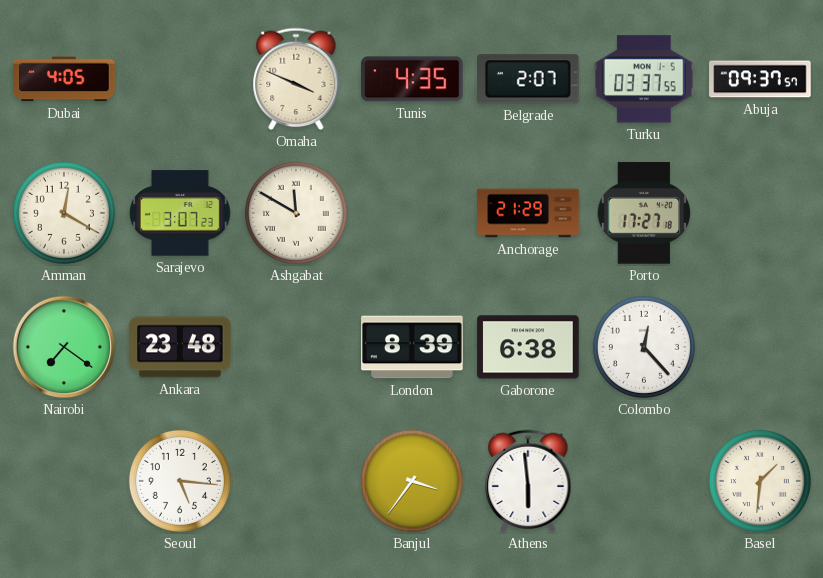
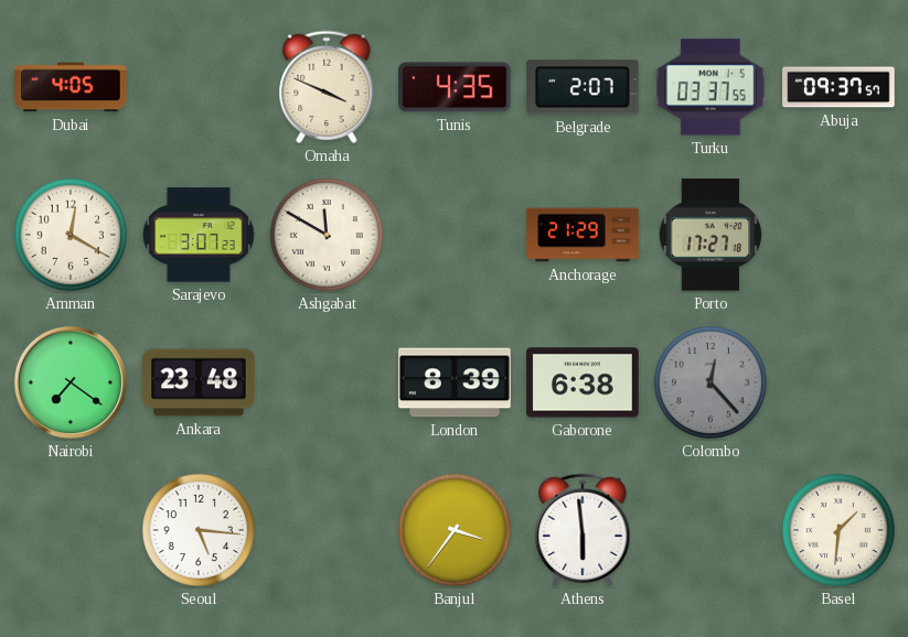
Colombo dial: white -> grey
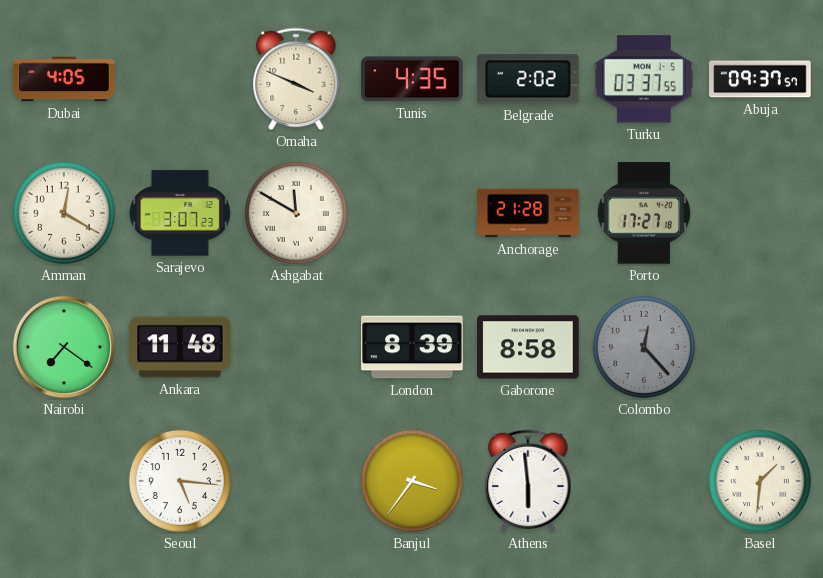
Belgrade: 2:07 -> 2:02
Anchorage: 21:29 -> 21:28
Ankara: 23:48 -> 11:48
Gaborone: 6:38 -> 8:58
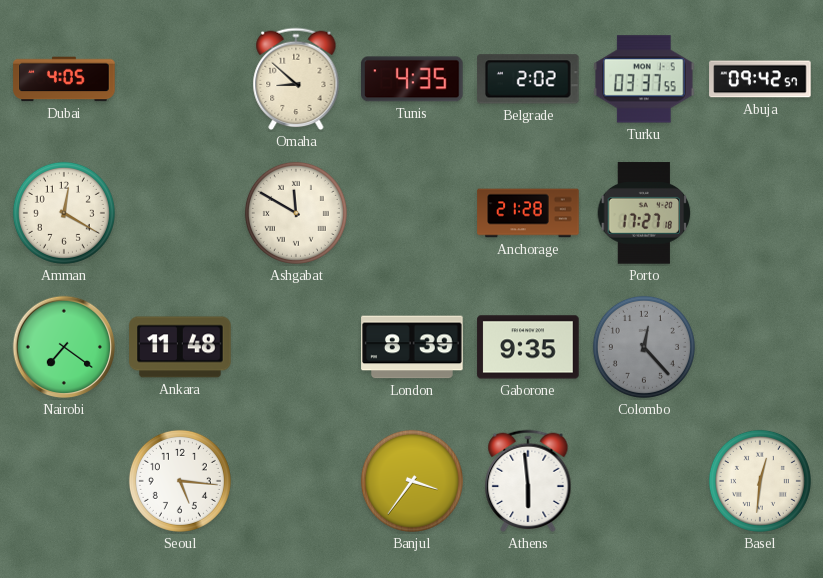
Omaha: 3:49 -> 8:52
Abuja: 09:37 -> 09:42
Sarajevo: 3:07 -> none
Gaborone: 8:58 -> 9:35
Basel: 1:31 -> 12:31
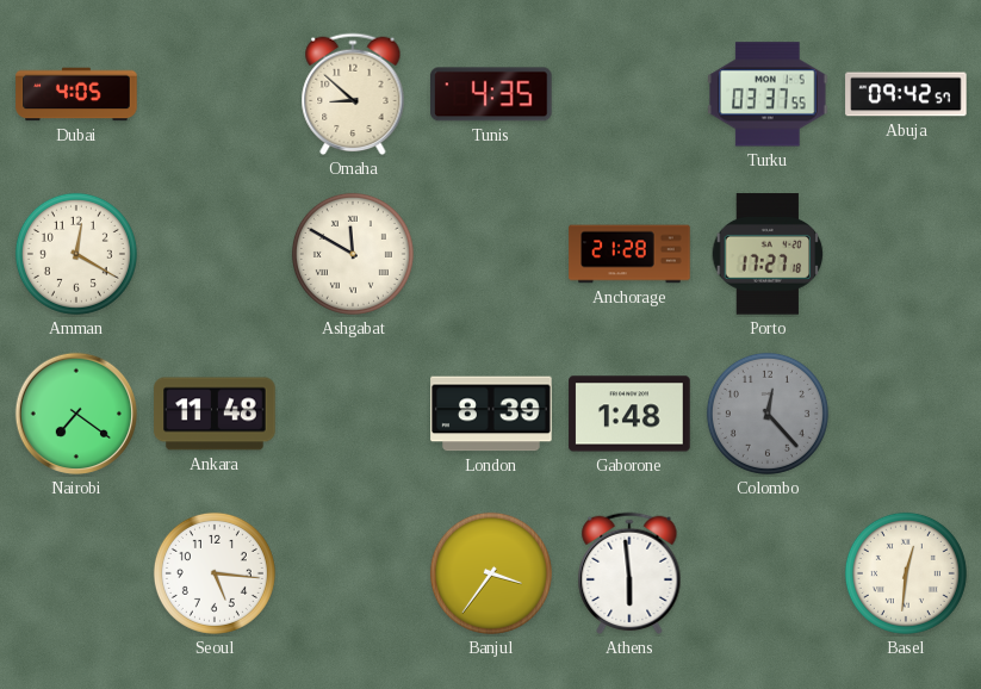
Belgrade: 2:02 -> none
Gaborone: 9:35 -> 1:48
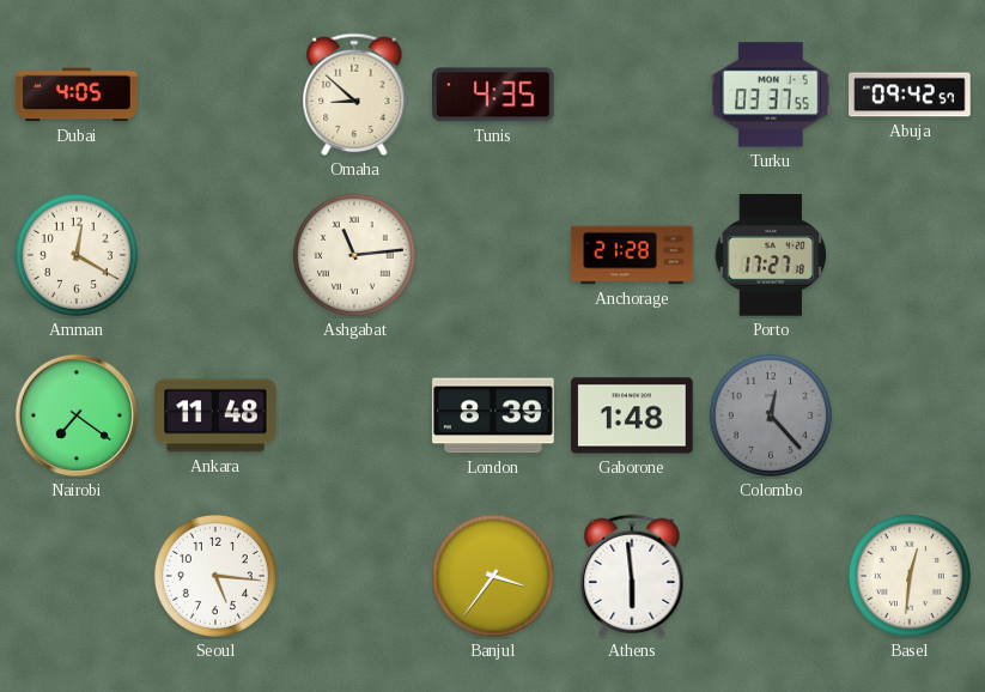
Ashgabat: 11:50 -> 11:14
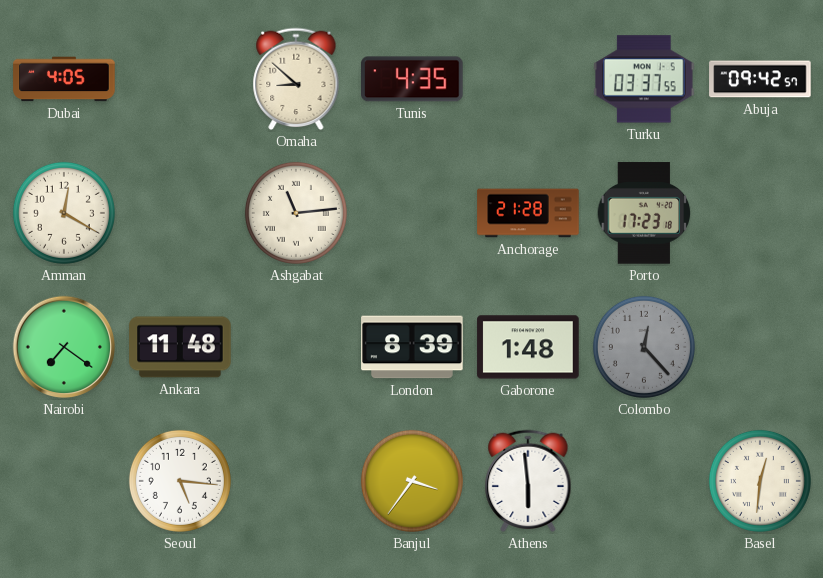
Porto: 17:27 -> 17:23
